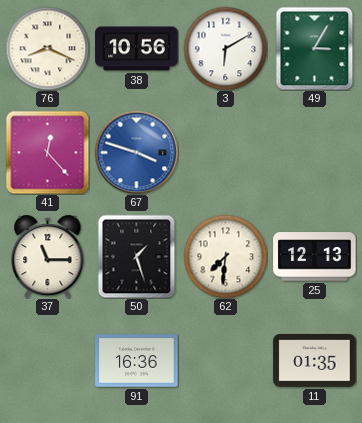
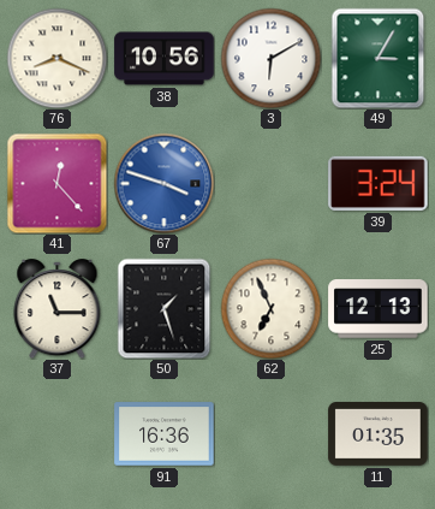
39: none -> 3:24
62: 7:31 -> 6:56
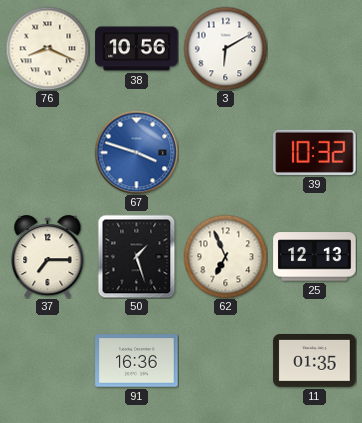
49: 3:05 -> none
41: 12:23 -> none
39: 3:24 -> 10:32
37: 11:15 -> 7:15
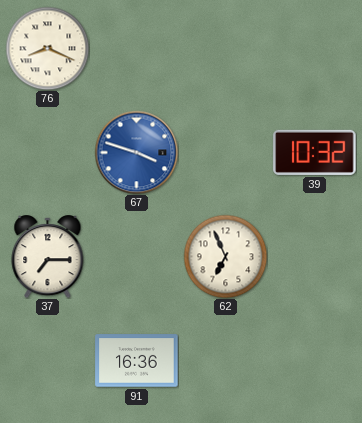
38: 10:56 -> none
3: 6:10 -> none
50: 1:27 -> none
25: 12:13 -> none
11: 01:35 -> none
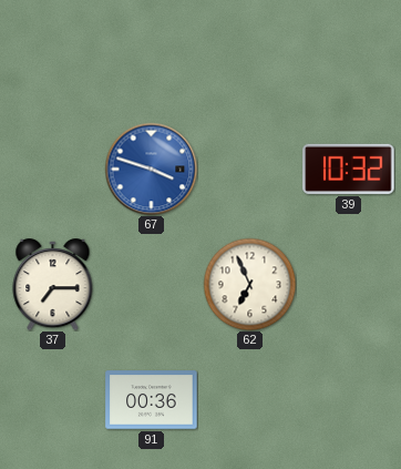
76: 8:19 -> none
91: 16:36 -> 00:36
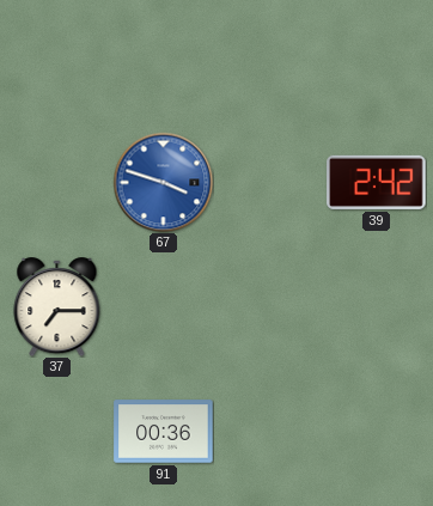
39: 10:32 -> 2:42
62: 6:56 -> none
